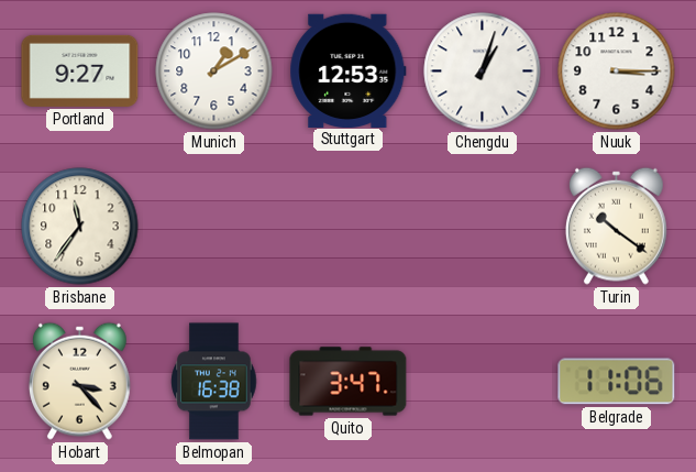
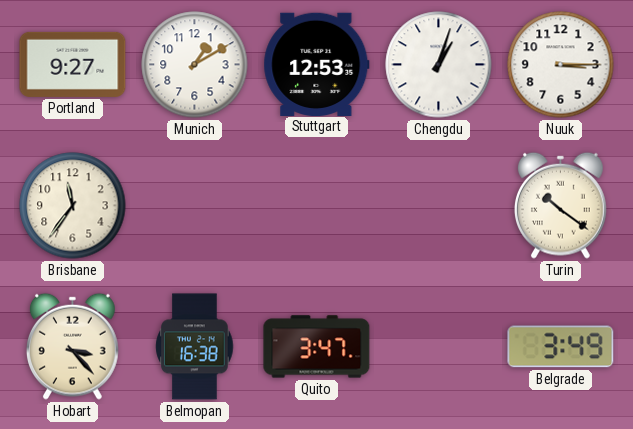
Belgrade: 11:06 -> 3:49
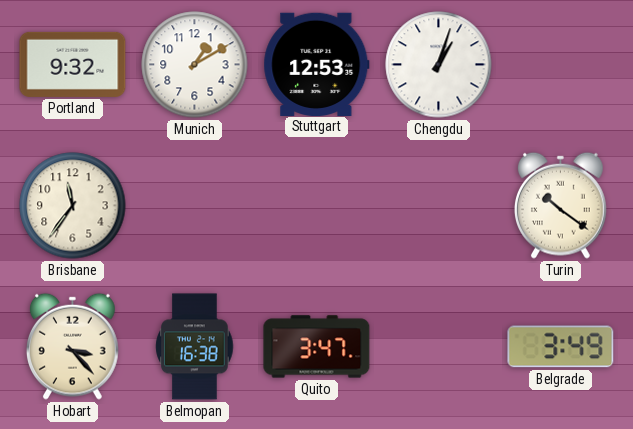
Portland: 9:27 -> 9:32
Nuuk: 3:15 -> none
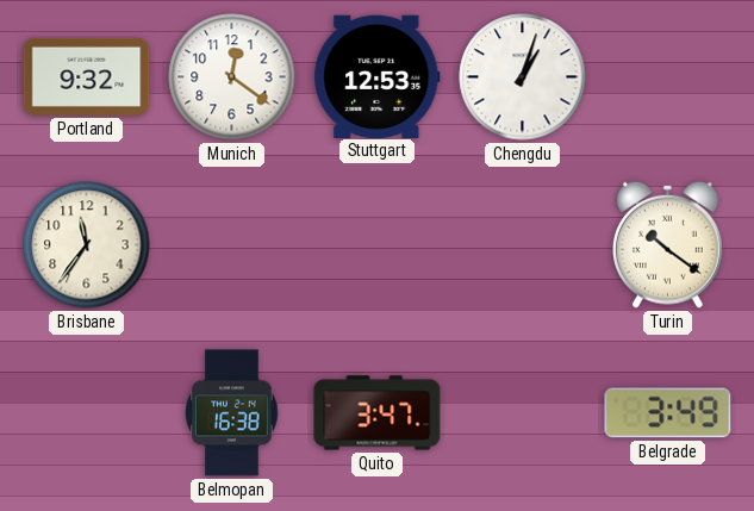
Munich: 1:10 -> 12:21
Hobart: 3:23 -> none
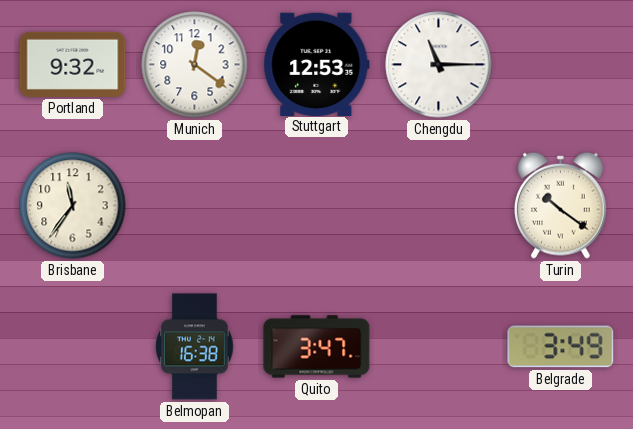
Chengdu: 1:03 -> 11:15
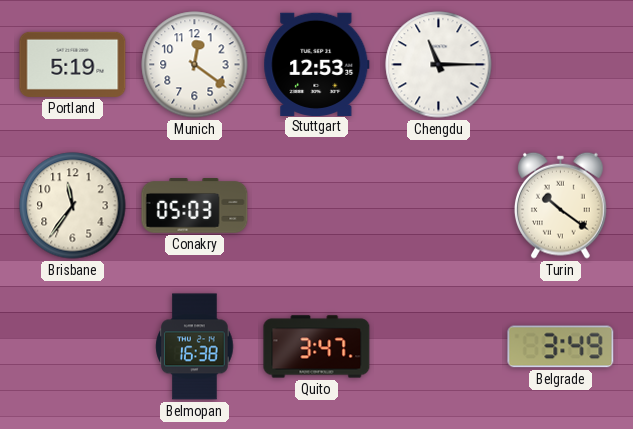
Portland: 9:32 -> 5:19
Conakry: none -> 05:03
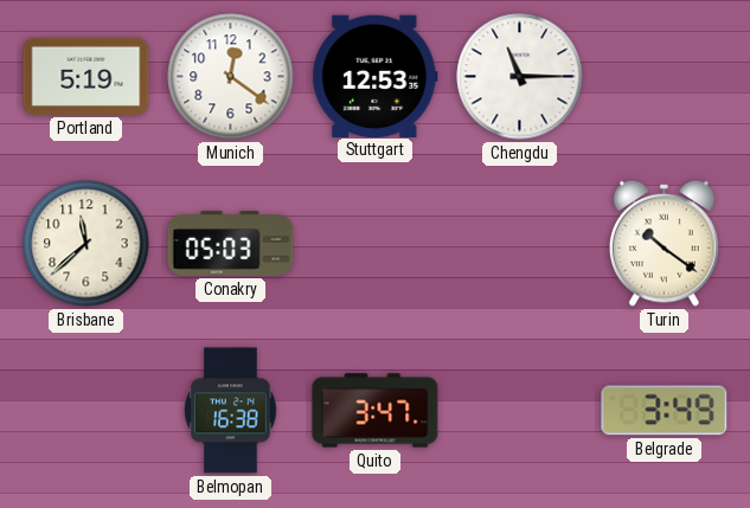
Brisbane: 11:36 -> 11:38
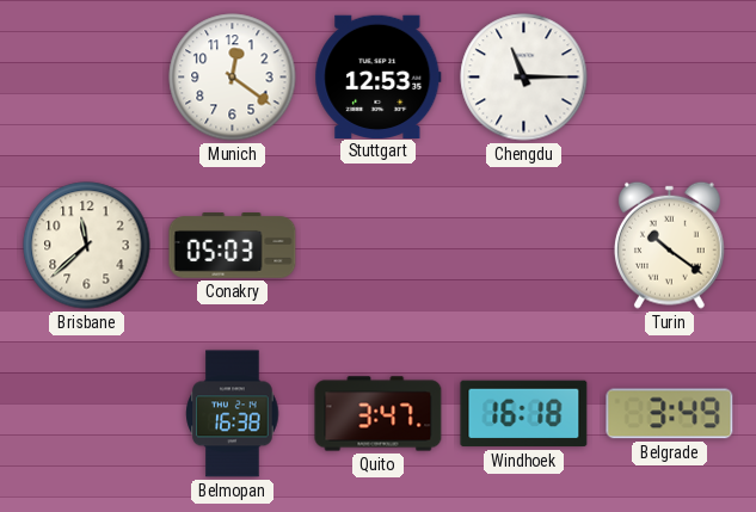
Portland: 5:19 -> none
Windhoek: none -> 16:18
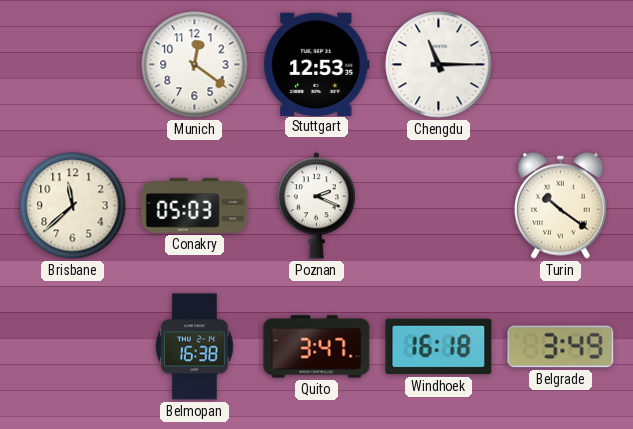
Poznan: none -> 2:19
